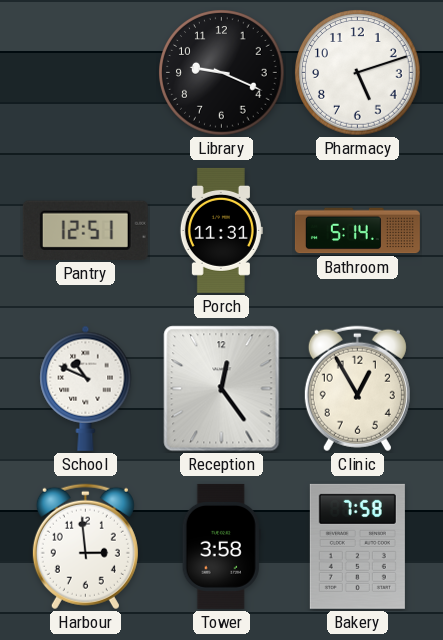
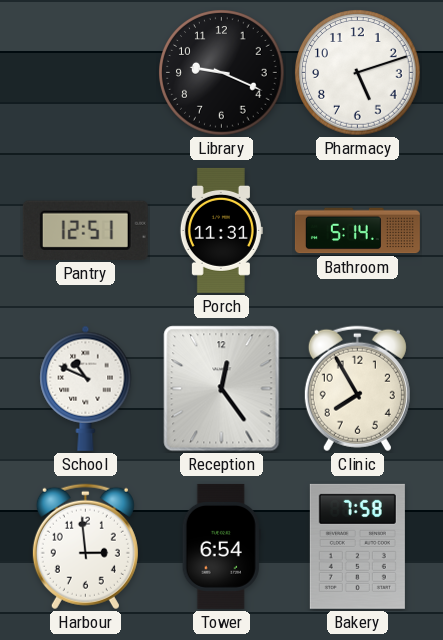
Clinic: 12:55 -> 7:55
Tower: 3:58 -> 6:54
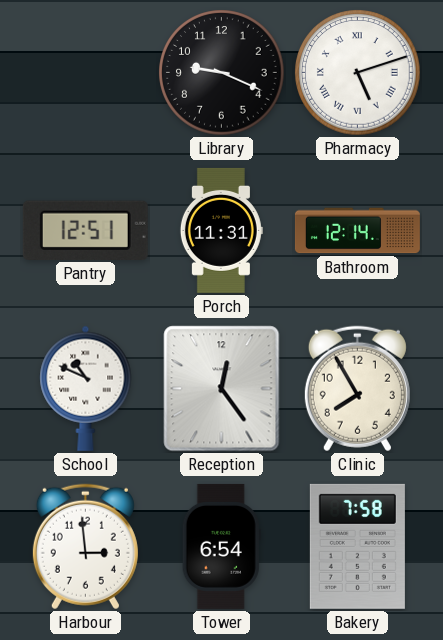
Pharmacy numerals: Arabic -> Roman
Bathroom: 5:14 -> 12:14
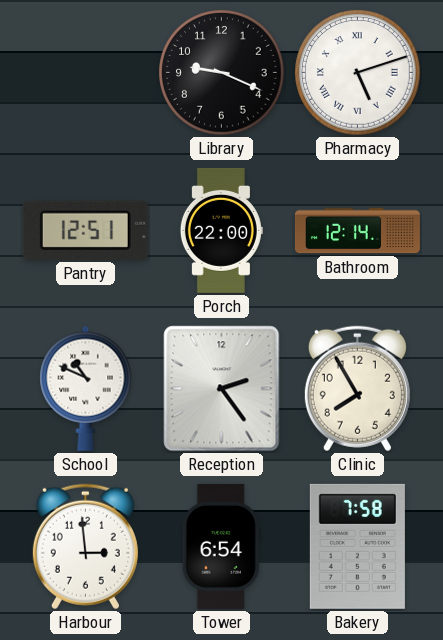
Porch: 11:31 -> 22:00
Reception: 12:24 -> 2:24
